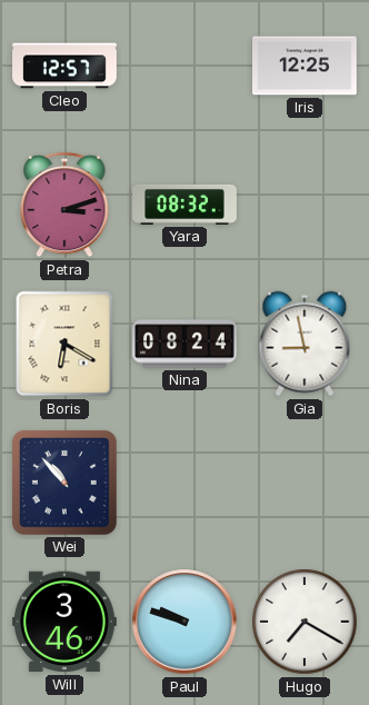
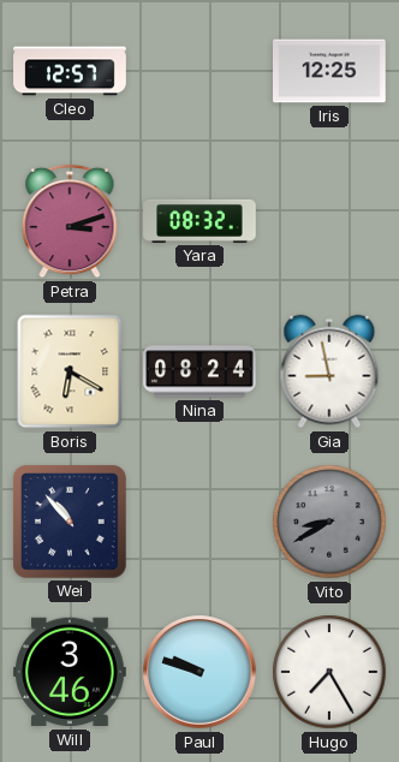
Vito: none -> 8:40
Hugo: 7:20 -> 7:25
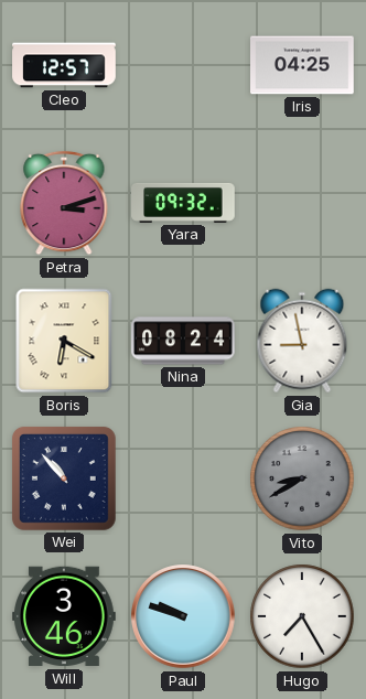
Iris: 12:25 -> 04:25
Yara: 08:32 -> 09:32
